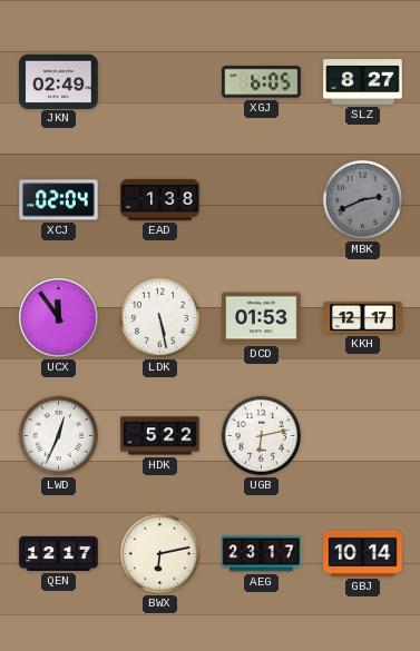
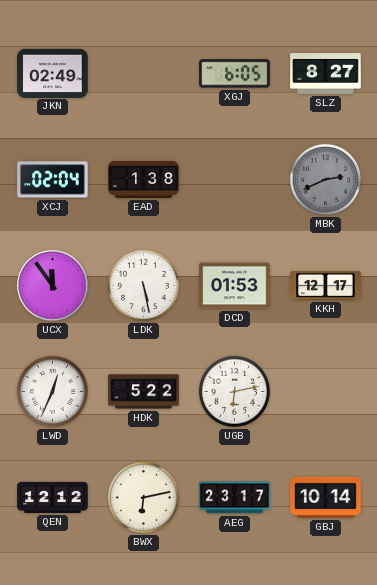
QEN: 12:17 -> 12:12
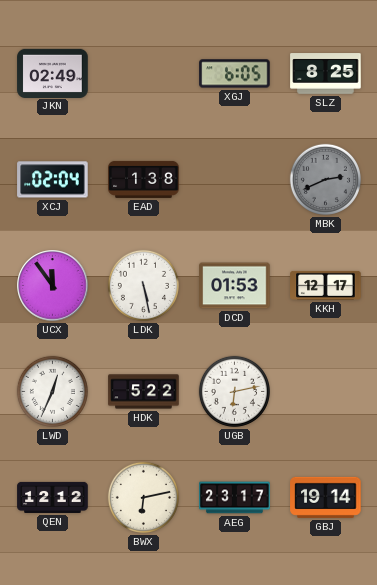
SLZ: 8:27 -> 8:25
GBJ: 10:14 -> 19:14
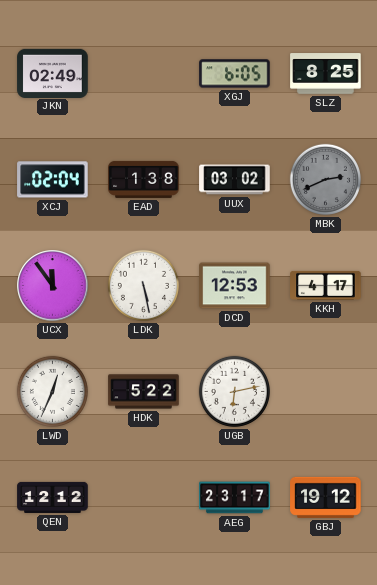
UUX: none -> 03:02
DCD: 01:53 -> 12:53
KKH: 12:17 -> 4:17
BWX: 6:13 -> none
GBJ: 19:14 -> 19:12
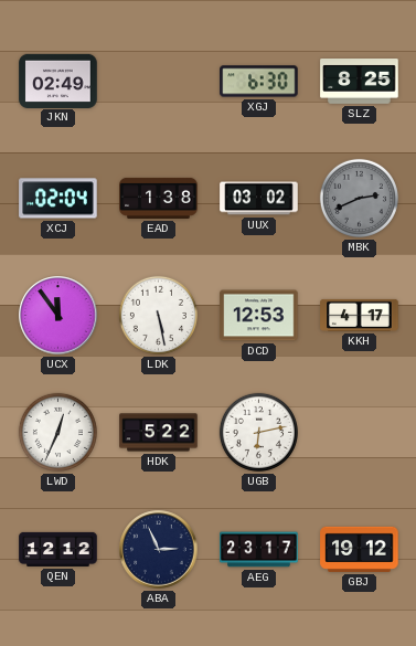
XGJ: 6:05 -> 6:30
ABA: none -> 2:56
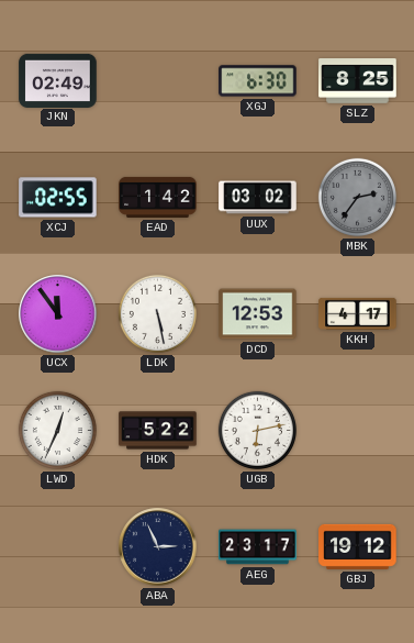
XCJ: 02:04 -> 02:55
EAD: 1:38 -> 1:42
MBK: 2:41 -> 2:36
QEN: 12:12 -> none
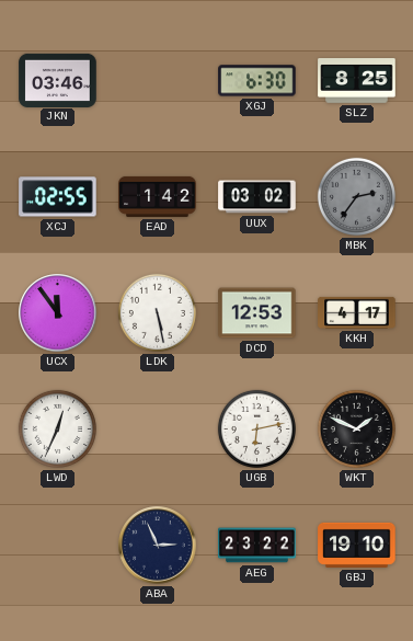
JKN: 02:49 -> 03:46
HDK: 5:22 -> none
WKT: none -> 1:49
AEG: 23:17 -> 23:22
GBJ: 19:12 -> 19:10
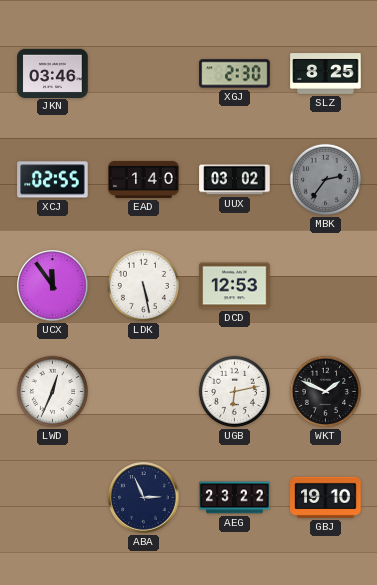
XGJ: 6:30 -> 2:30
EAD: 1:42 -> 1:40
KKH: 4:17 -> none
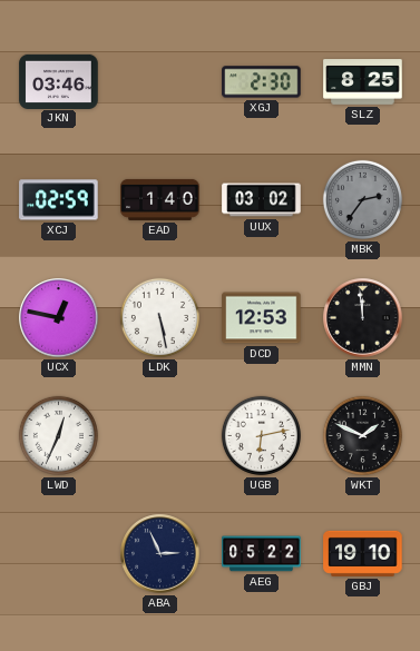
XCJ: 02:55 -> 02:59
UCX: 11:54 -> 12:47
MMN: none -> 11:59
AEG: 23:22 -> 05:22
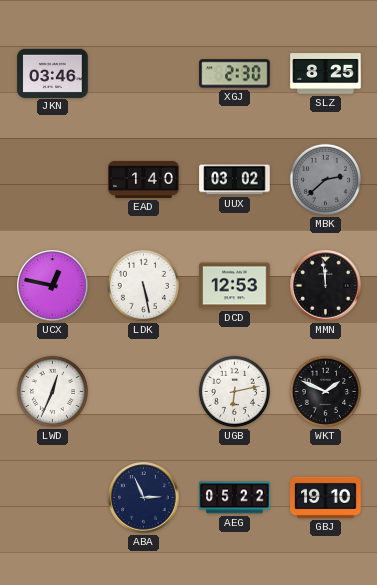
XCJ: 02:59 -> none
MBK: 2:36 -> 2:38
